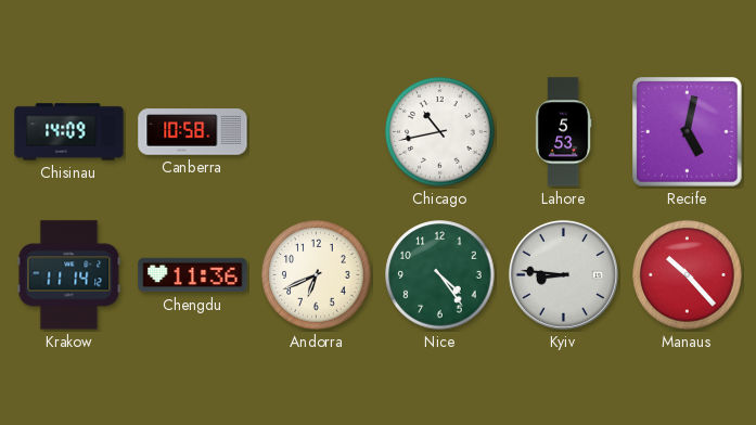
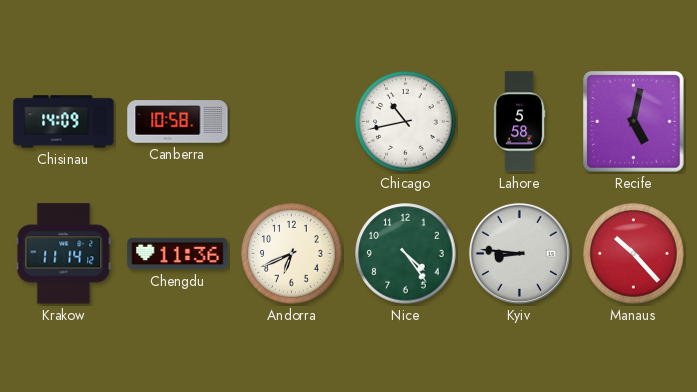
Lahore: 5:53 -> 5:58
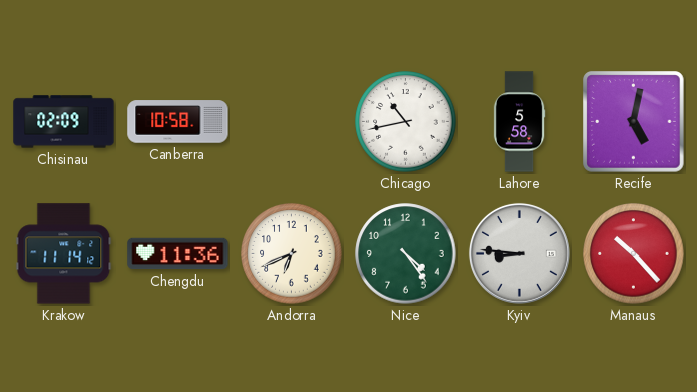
Chisinau: 14:09 -> 02:09
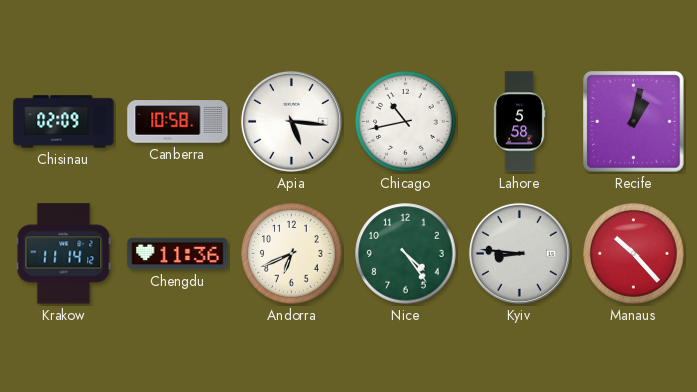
Apia: none -> 5:16
Recife: 5:02 -> 1:02
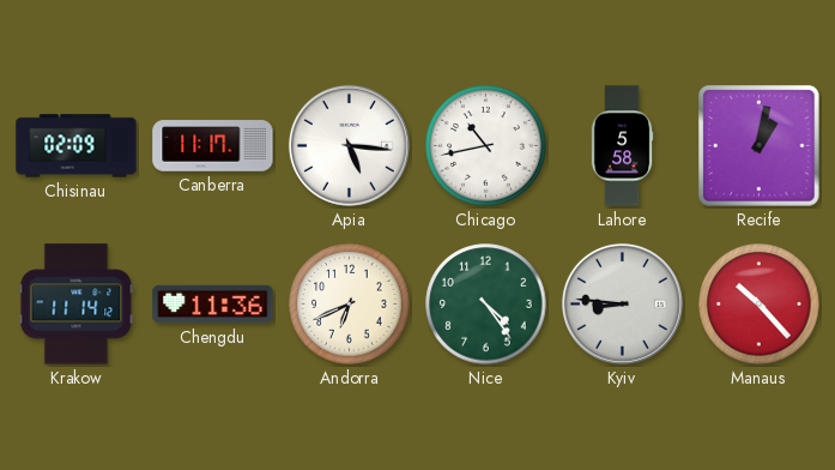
Canberra: 10:58 -> 11:17
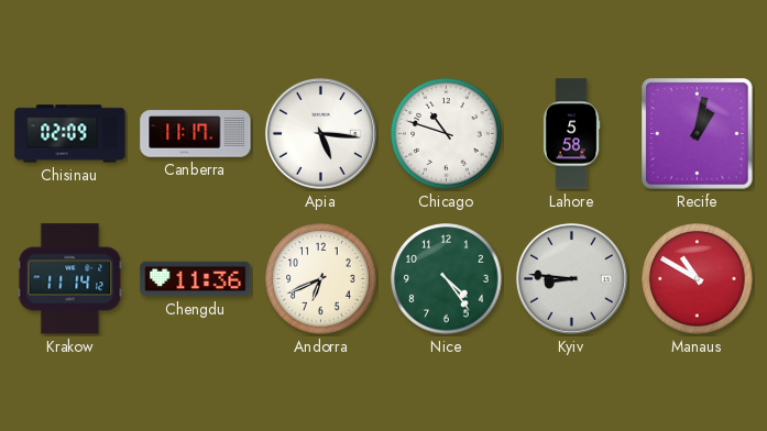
Chicago: 10:43 -> 10:48
Manaus: 10:23 -> 10:50
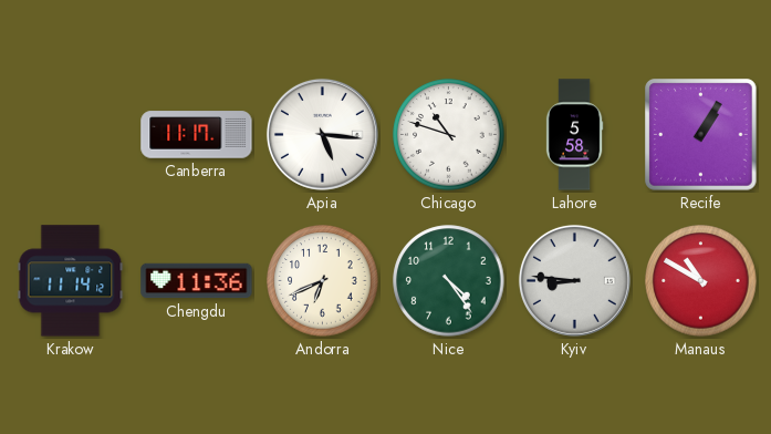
Chisinau: 02:09 -> none
Recife: 1:02 -> 1:05
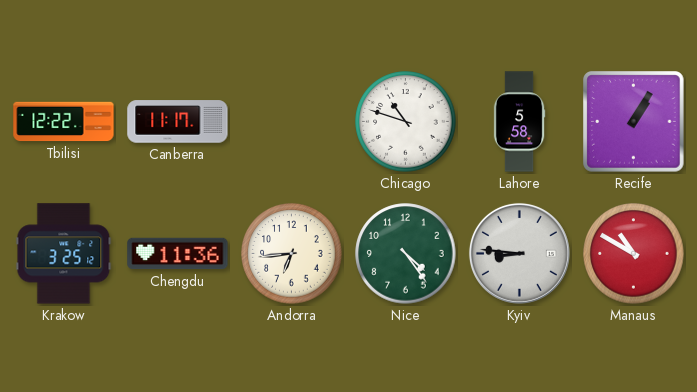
Tbilisi: none -> 12:22
Apia: 5:16 -> none
Krakow: 11:14 -> 3:25
Andorra: 6:41 -> 6:44
